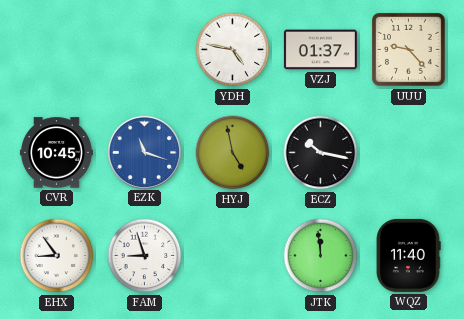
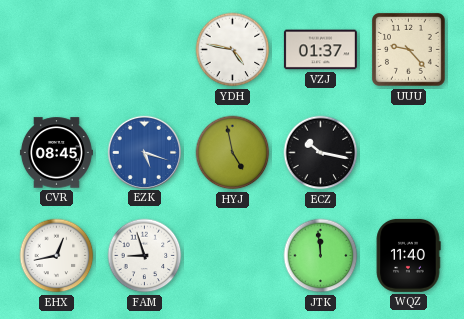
CVR: 10:45 -> 08:45
EZK: 11:18 -> 5:18
EHX: 8:54 -> 12:43
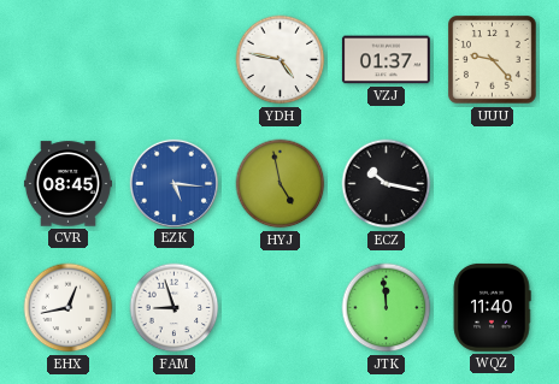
EZK: 5:18 -> 5:16
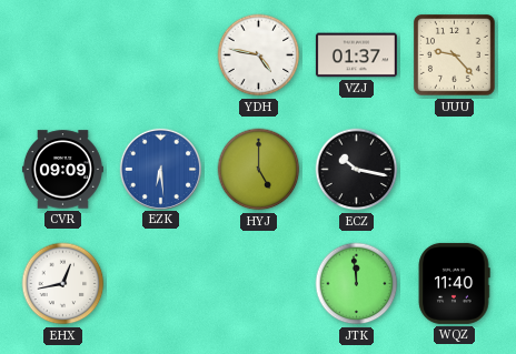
CVR: 08:45 -> 09:09
EZK: 5:16 -> 6:29
HYJ: 4:58 -> 5:00
FAM: 8:57 -> none
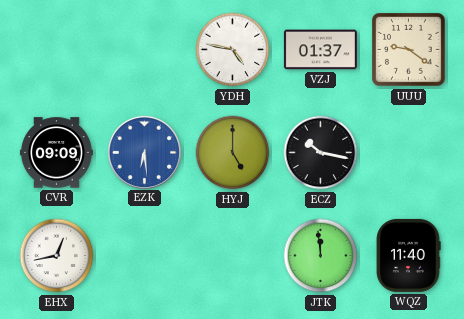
UUU: 9:23 -> 9:21
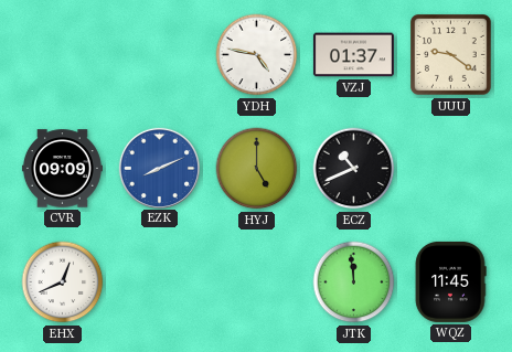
EZK: 6:29 -> 8:11
ECZ: 10:17 -> 10:41
EHX: 12:43 -> 12:41
WQZ: 11:40 -> 11:45
